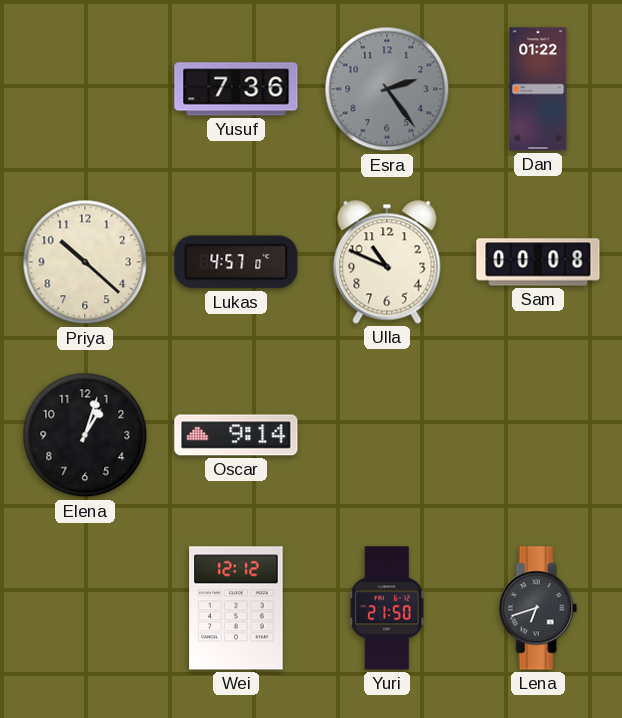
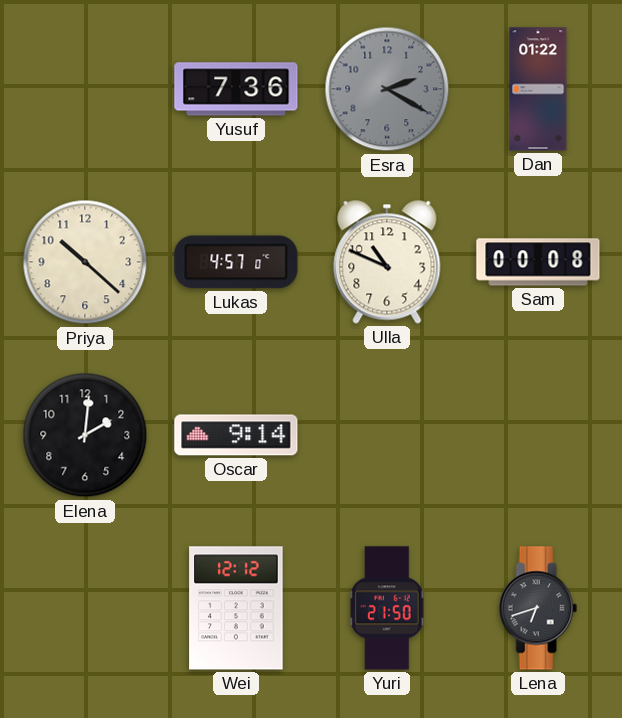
Esra: 2:24 -> 2:20
Elena: 1:03 -> 2:01
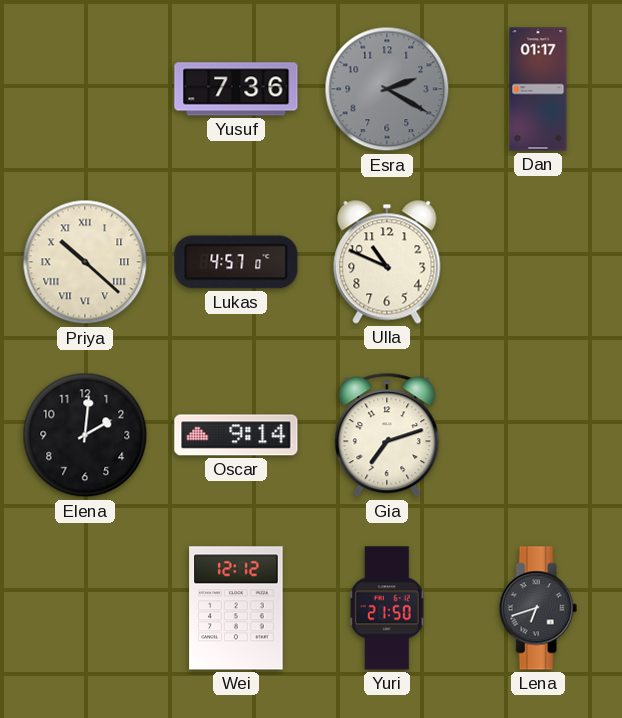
Dan: 01:22 -> 01:17
Priya numerals: Arabic -> Roman
Sam: 00:08 -> none
Gia: none -> 7:12
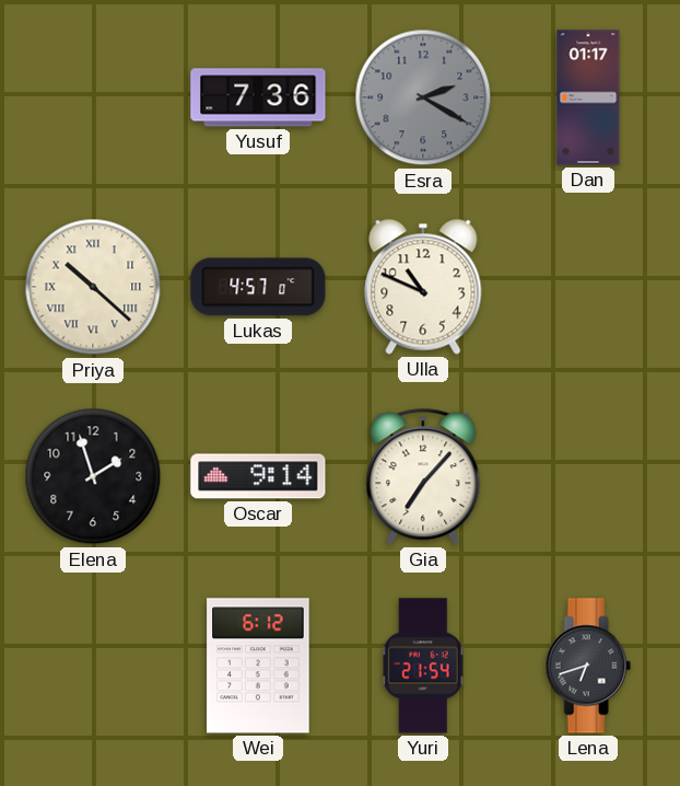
Elena: 2:01 -> 1:57
Gia: 7:12 -> 7:07
Wei: 12:12 -> 6:12
Yuri: 21:50 -> 21:54
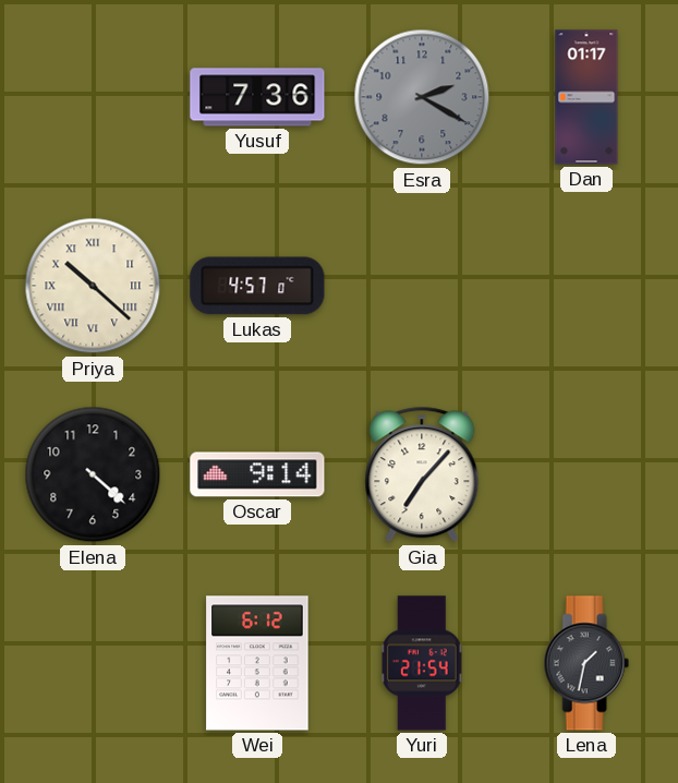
Ulla: 10:49 -> none
Elena: 1:57 -> 4:22
Lena: 6:42 -> 1:32
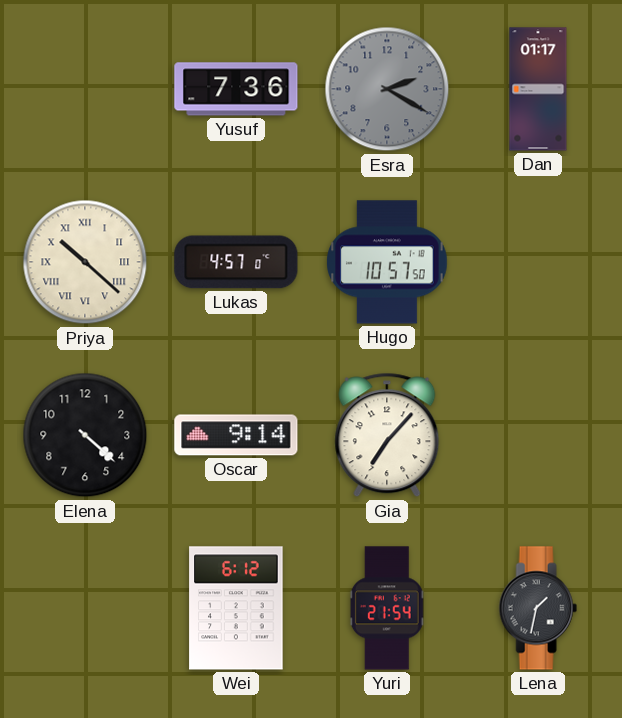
Hugo: none -> 10:57
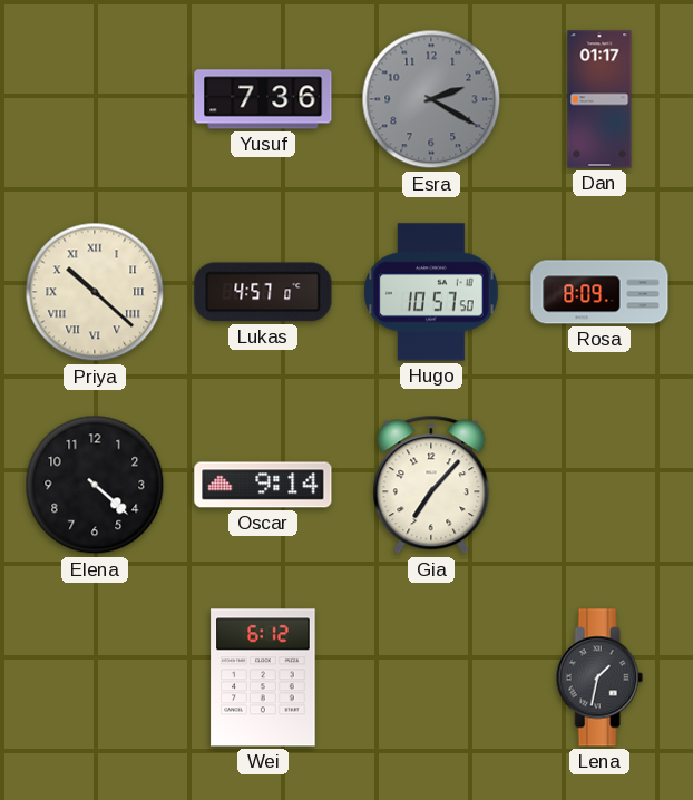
Rosa: none -> 8:09
Yuri: 21:54 -> none
